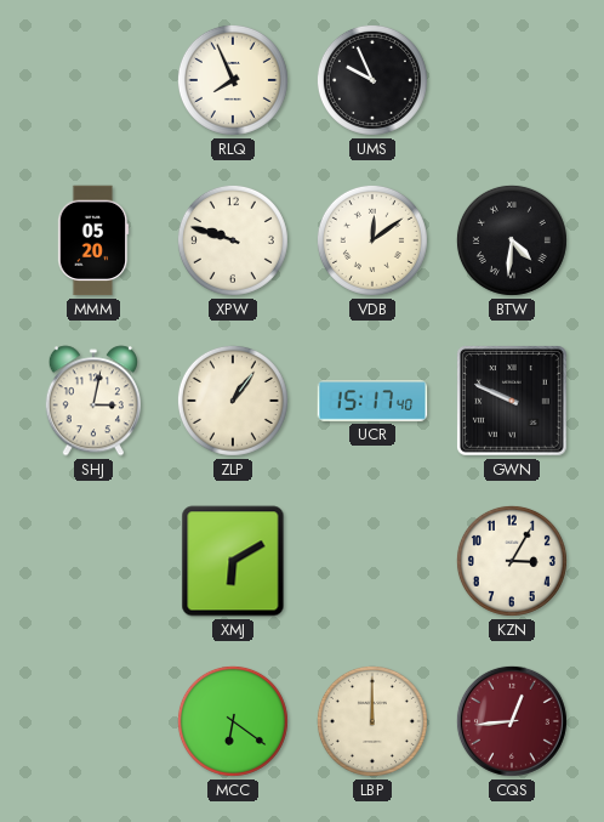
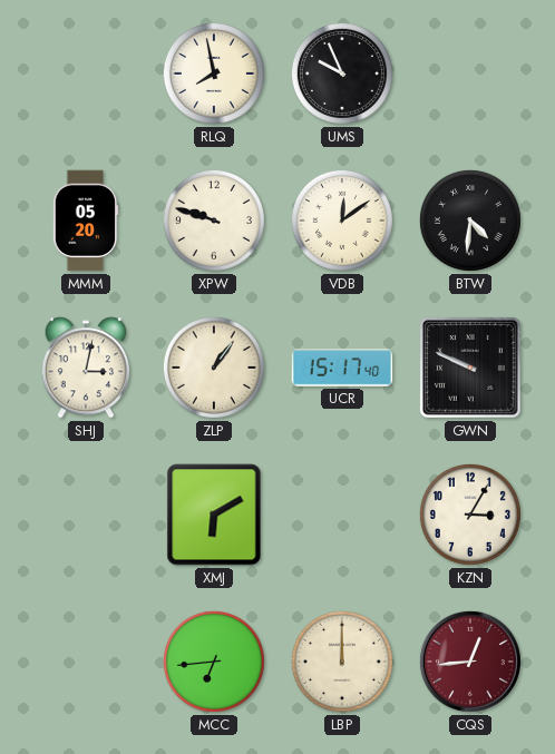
RLQ: 7:56 -> 7:58
MCC: 6:21 -> 6:44
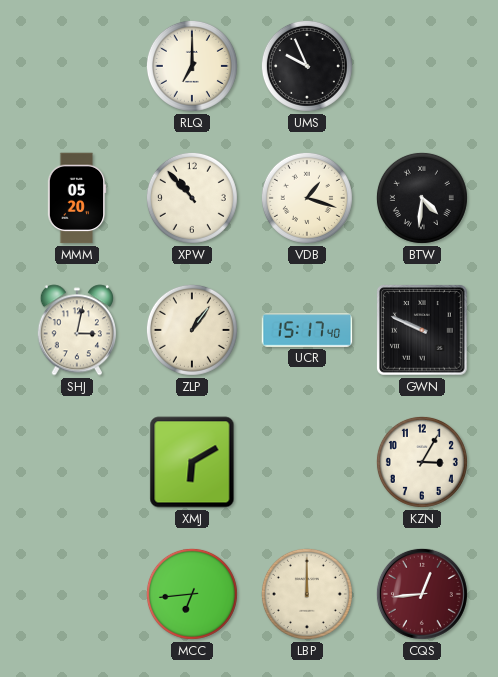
RLQ: 7:58 -> 7:00
XPW: 9:48 -> 10:53
VDB: 12:09 -> 1:18
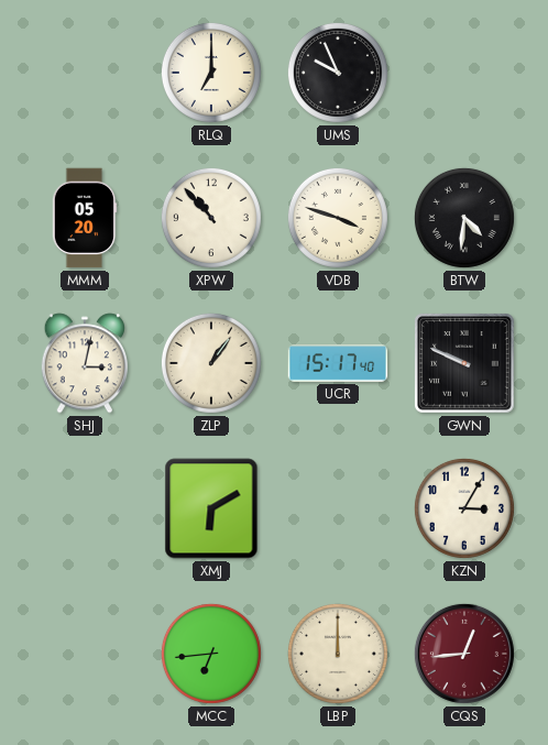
VDB: 1:18 -> 3:48
